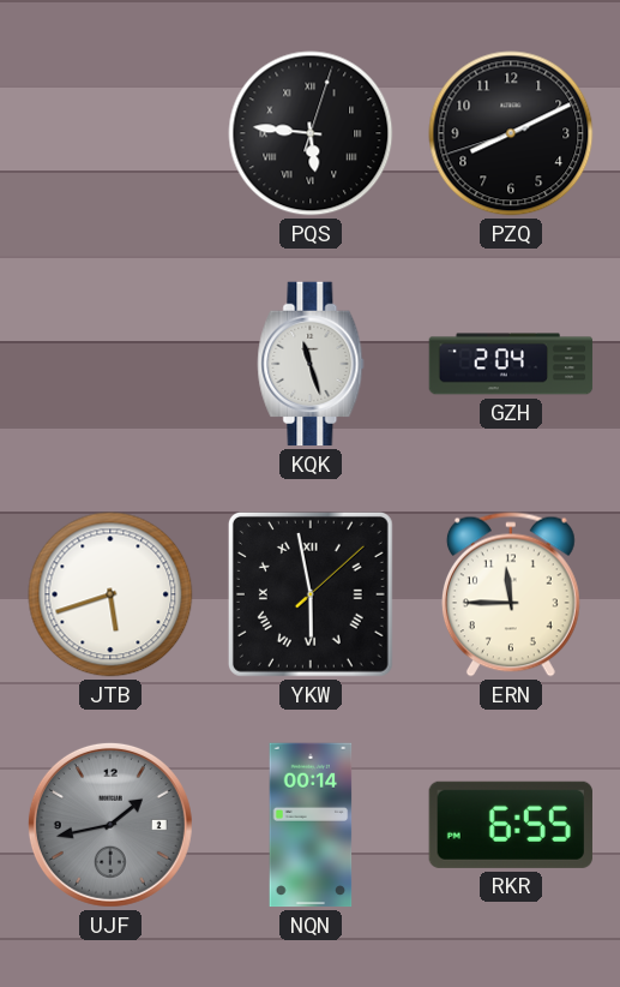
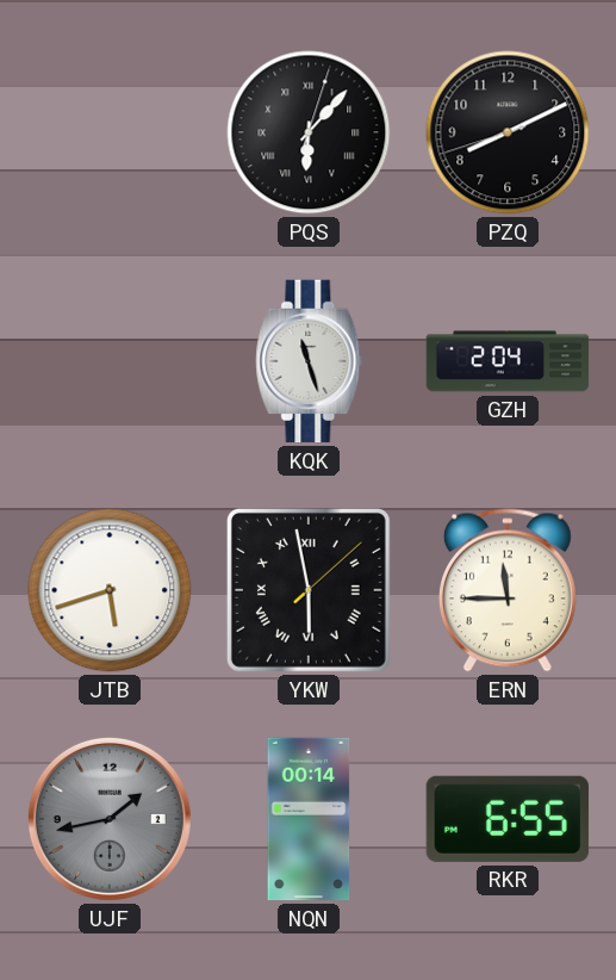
PQS: 5:46 -> 6:07
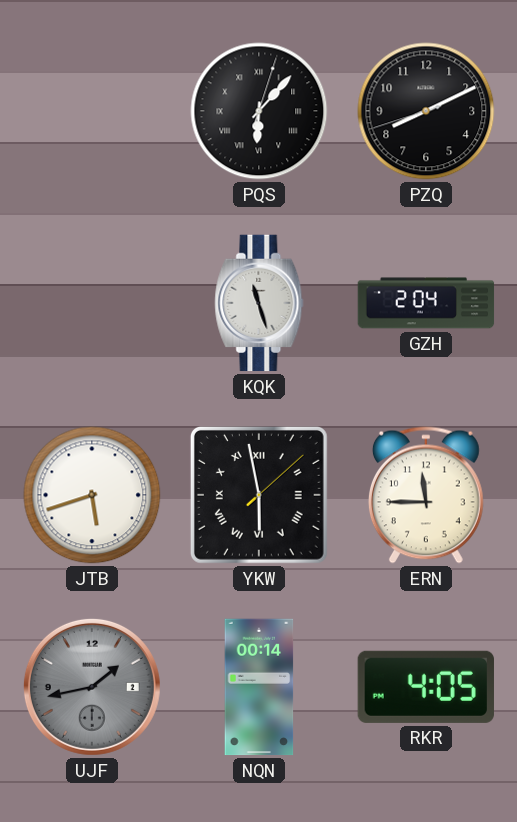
RKR: 6:55 -> 4:05
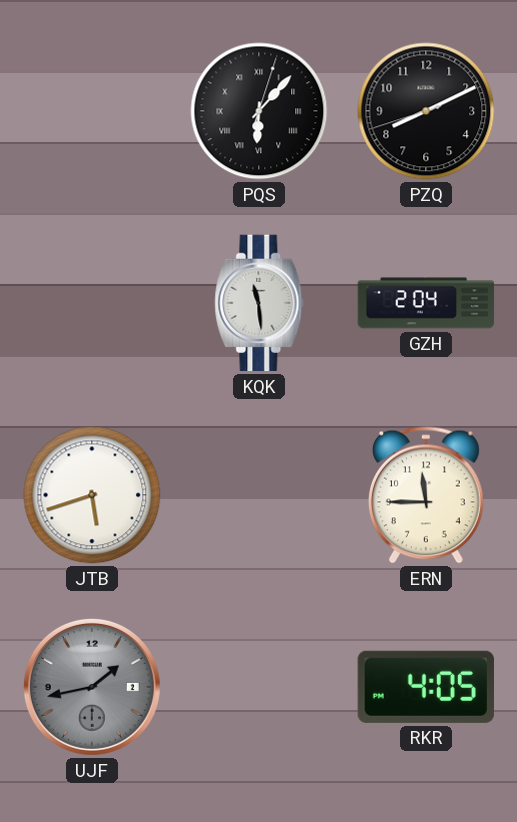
KQK: 11:27 -> 11:29
YKW: 5:58 -> none
NQN: 00:14 -> none
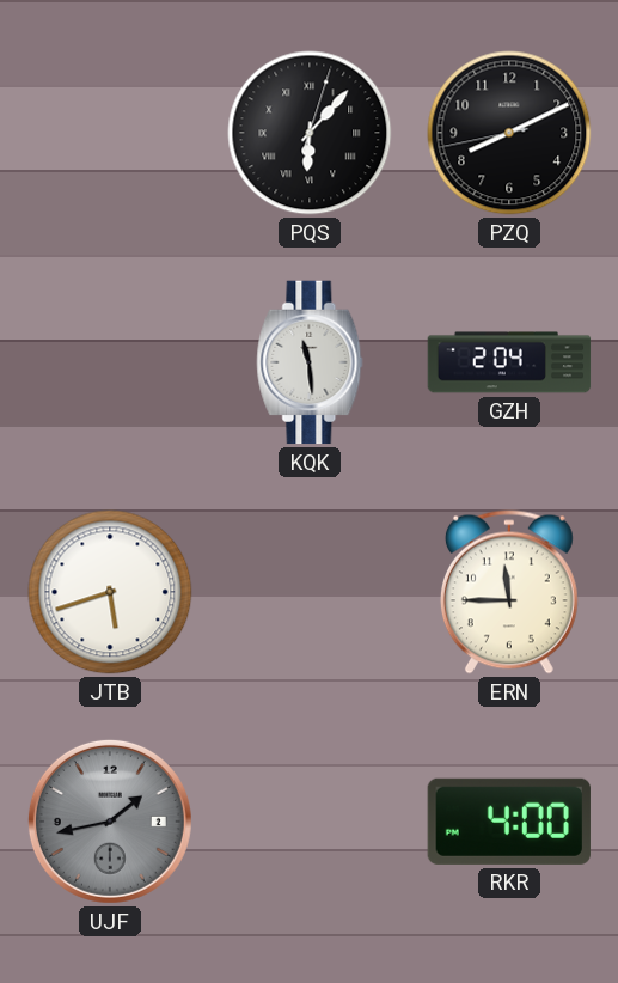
PZQ: 8:10:42 -> 8:10:43
RKR: 4:05 -> 4:00
